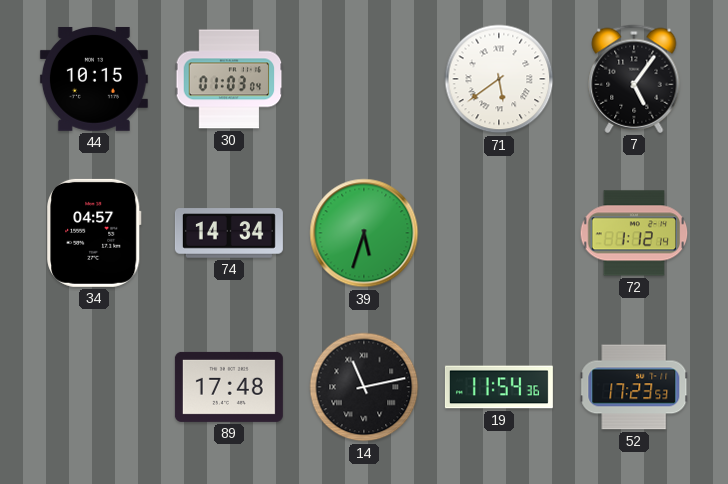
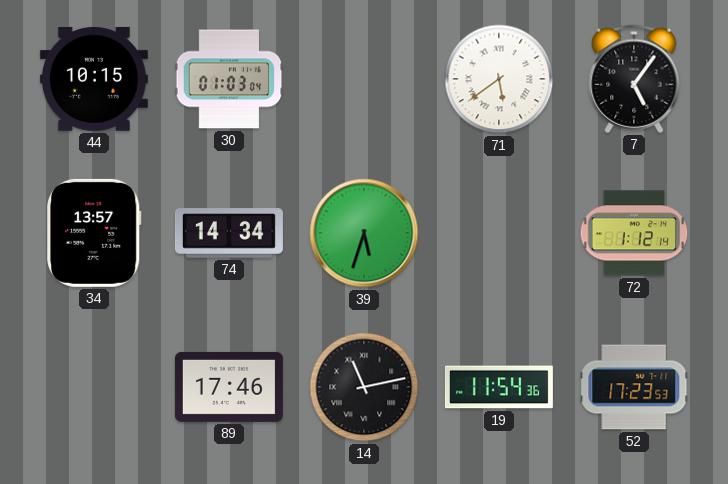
34: 04:57 -> 13:57
89: 17:48 -> 17:46
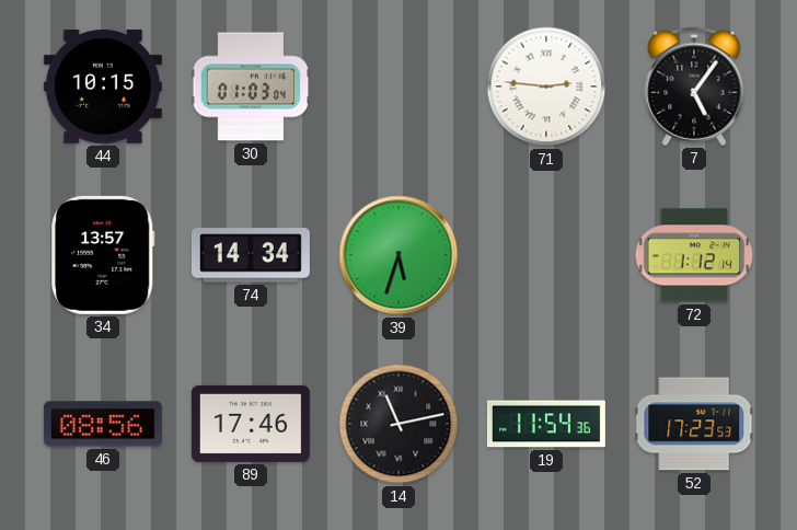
71: 5:39 -> 2:46
46: none -> 08:56
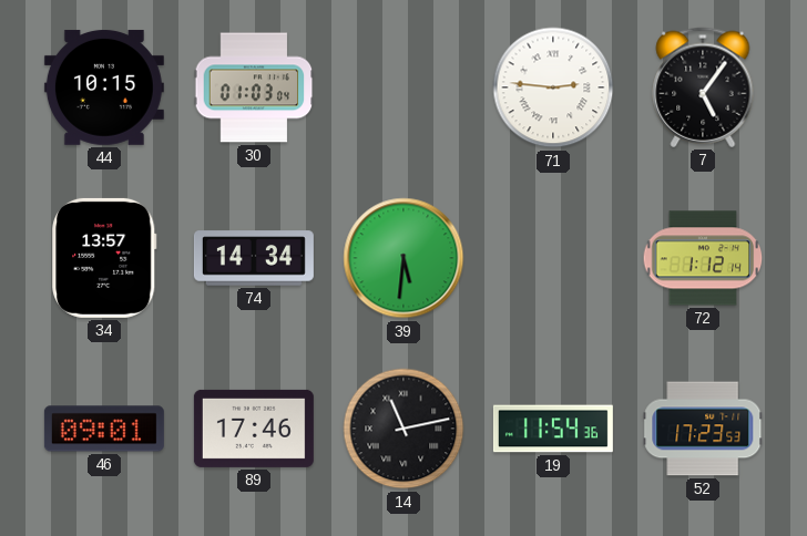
39: 5:33 -> 5:31
46: 08:56 -> 09:01
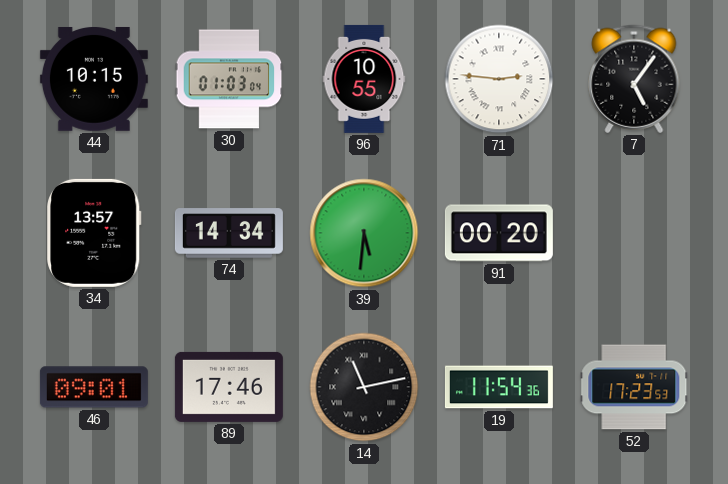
96: none -> 10:55
91: none -> 00:20
72: 1:12 -> none
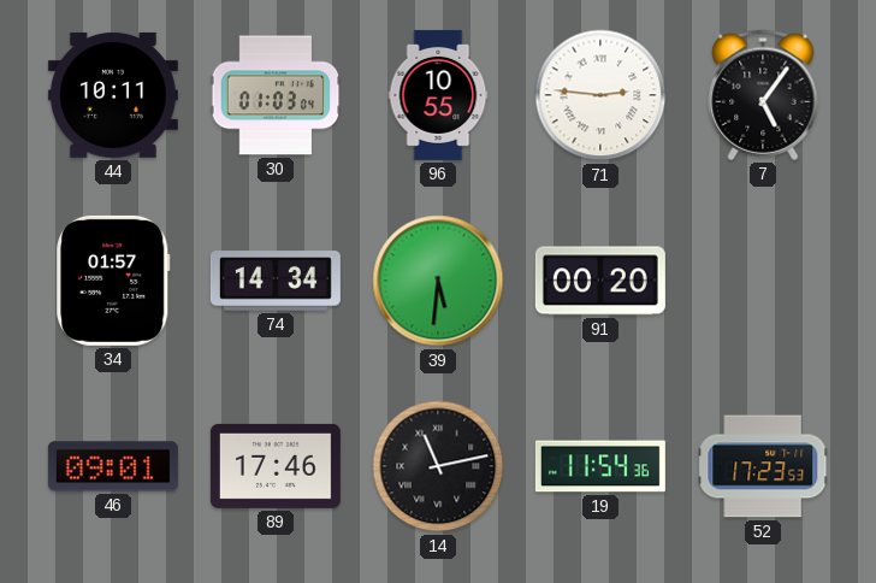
44: 10:15 -> 10:11
34: 13:57 -> 01:57
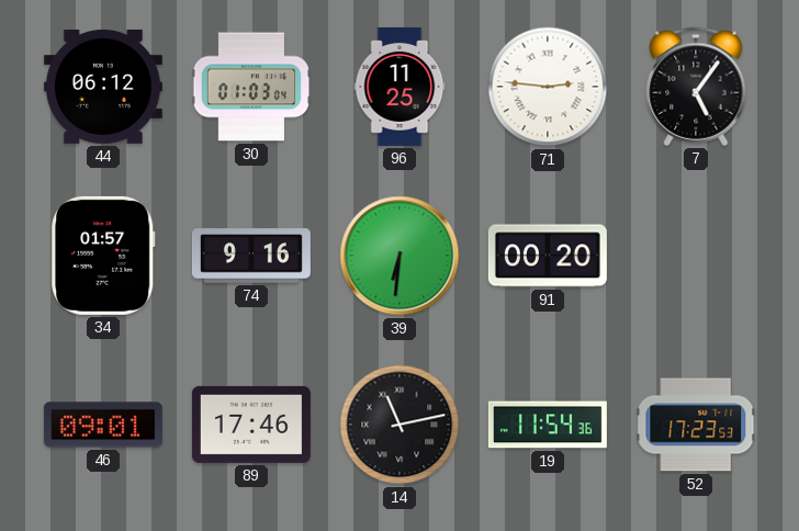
44: 10:11 -> 06:12
96: 10:55 -> 11:25
74: 14:34 -> 9:16
39: 5:31 -> 6:31
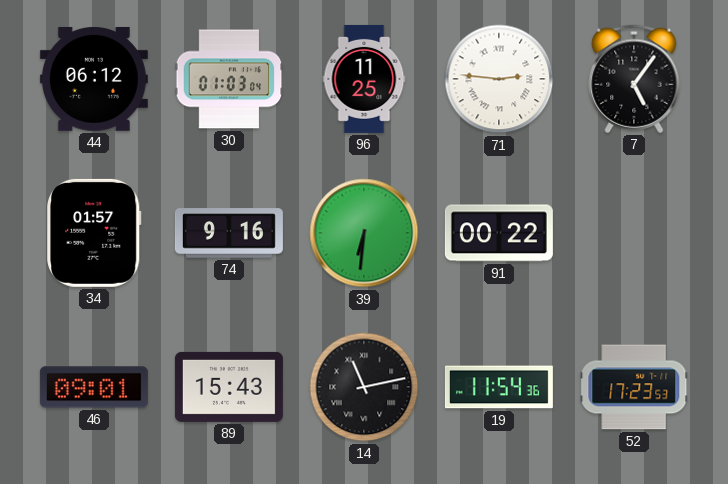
91: 00:20 -> 00:22
89: 17:46 -> 15:43
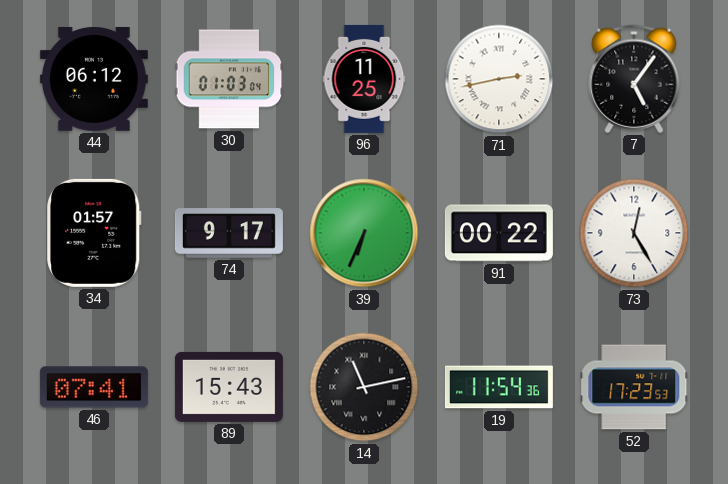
71: 2:46 -> 2:43
74: 9:16 -> 9:17
39: 6:31 -> 6:34
73: none -> 12:25
46: 09:01 -> 07:41
